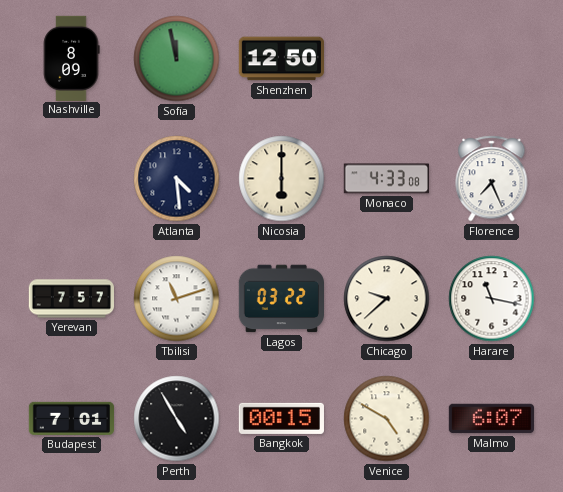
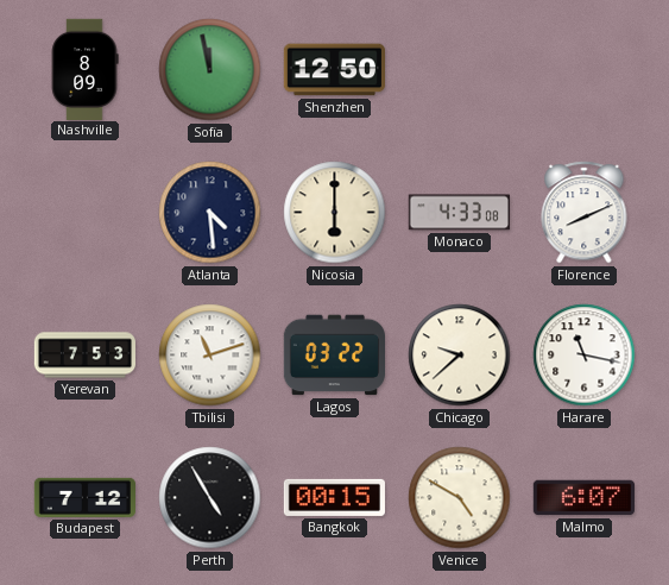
Florence: 7:26 -> 8:11
Yerevan: 7:57 -> 7:53
Budapest: 7:01 -> 7:12
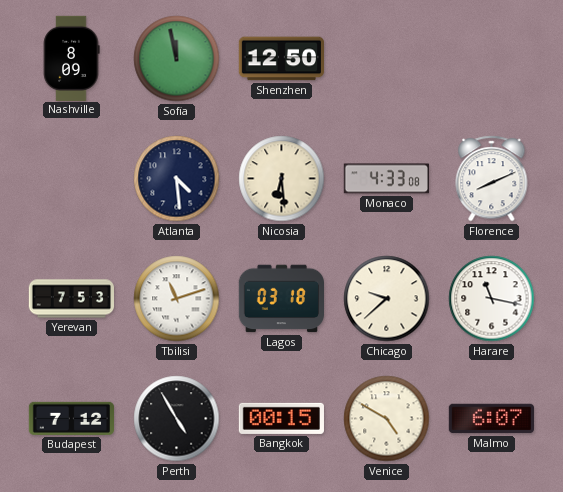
Nicosia: 6:00 -> 6:29
Lagos: 03:22 -> 03:18
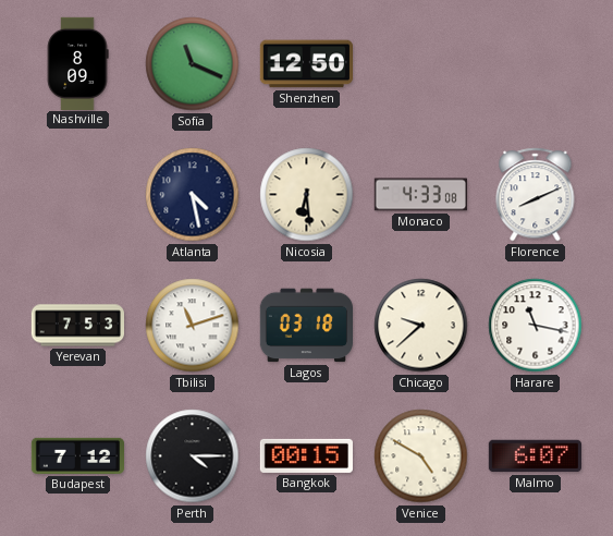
Sofia: 11:58 -> 11:19
Atlanta: 4:29 -> 4:28
Perth: 4:55 -> 4:15
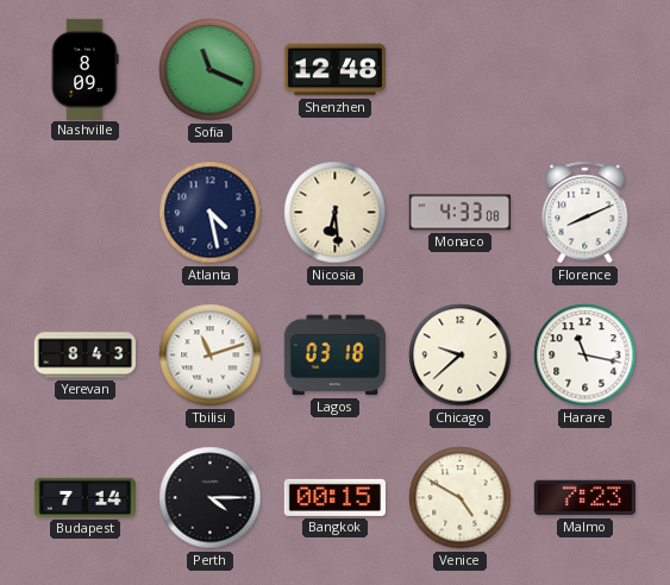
Shenzhen: 12:50 -> 12:48
Yerevan: 7:53 -> 8:43
Budapest: 7:12 -> 7:14
Malmo: 6:07 -> 7:23
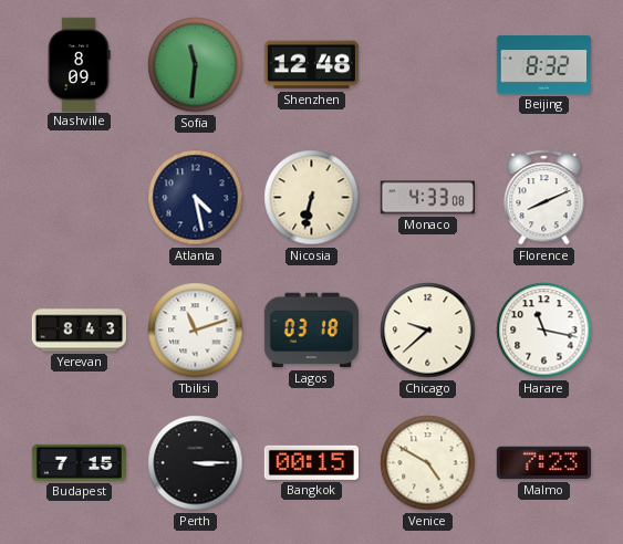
Sofia: 11:19 -> 11:31
Beijing: none -> 8:32
Nicosia: 6:29 -> 6:32
Budapest: 7:14 -> 7:15
Perth: 4:15 -> 3:15
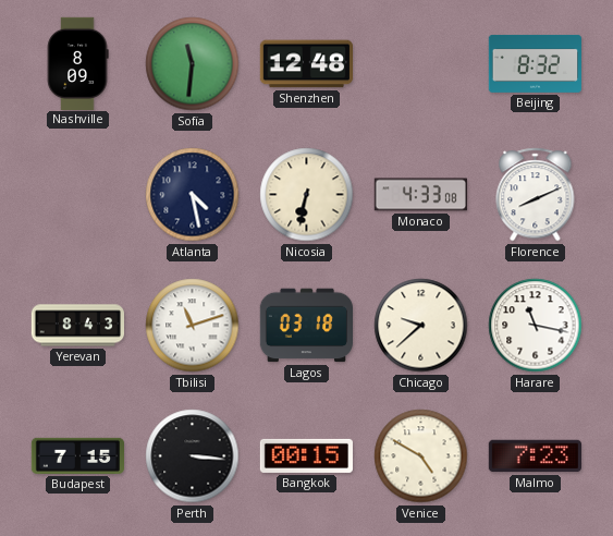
Perth: 3:15 -> 3:16
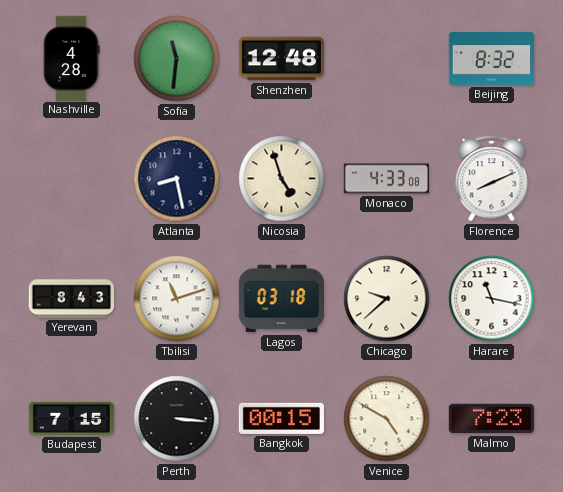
Nashville: 8:09 -> 4:28
Atlanta: 4:28 -> 8:28
Nicosia: 6:32 -> 4:57
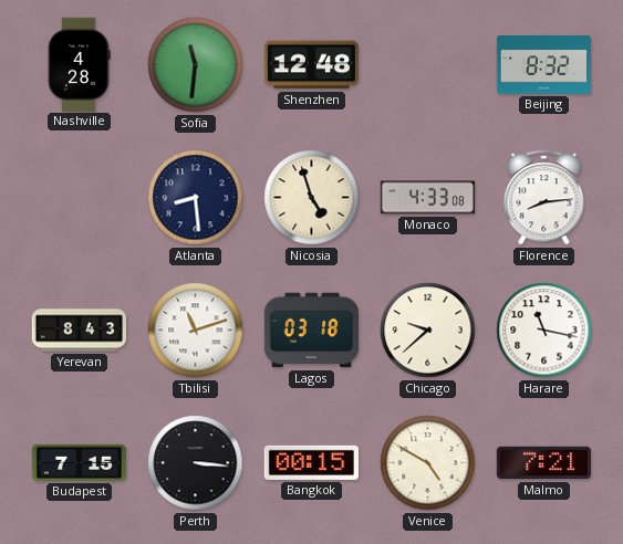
Atlanta: 8:28 -> 8:29
Florence: 8:11 -> 8:14
Malmo: 7:23 -> 7:21
